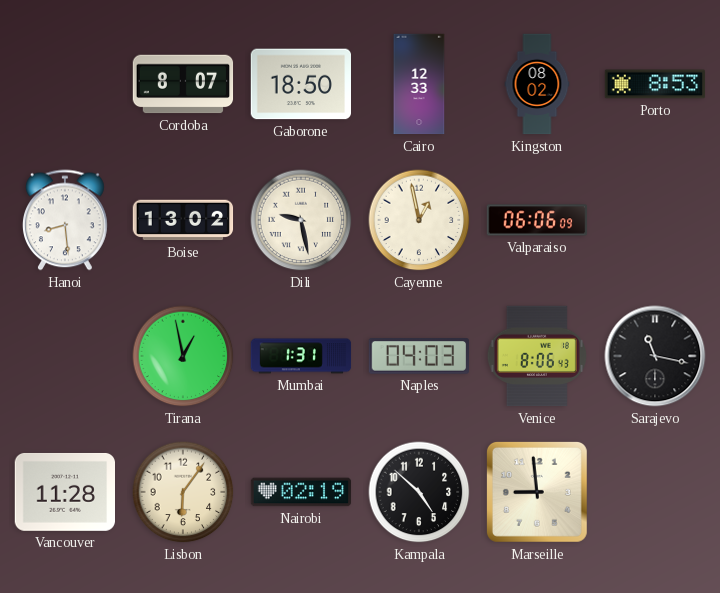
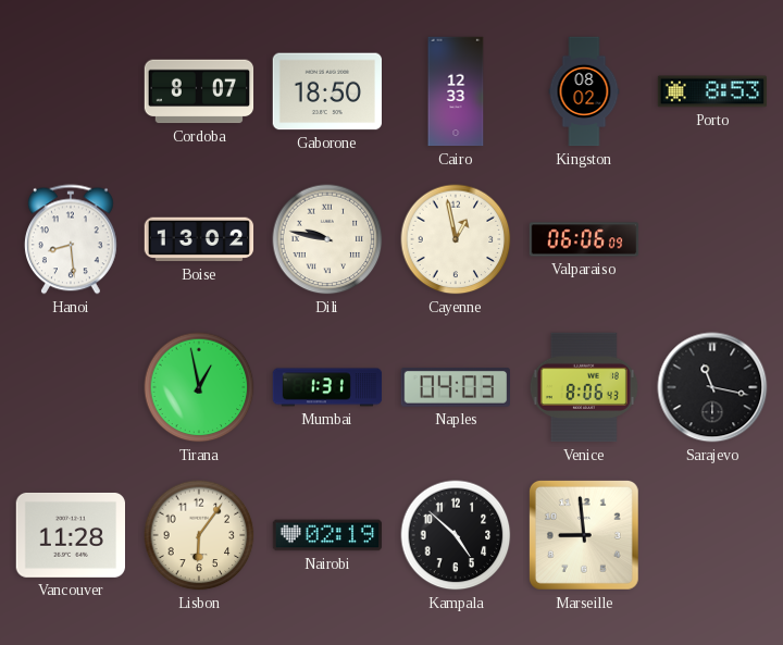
Dili: 9:28 -> 9:47
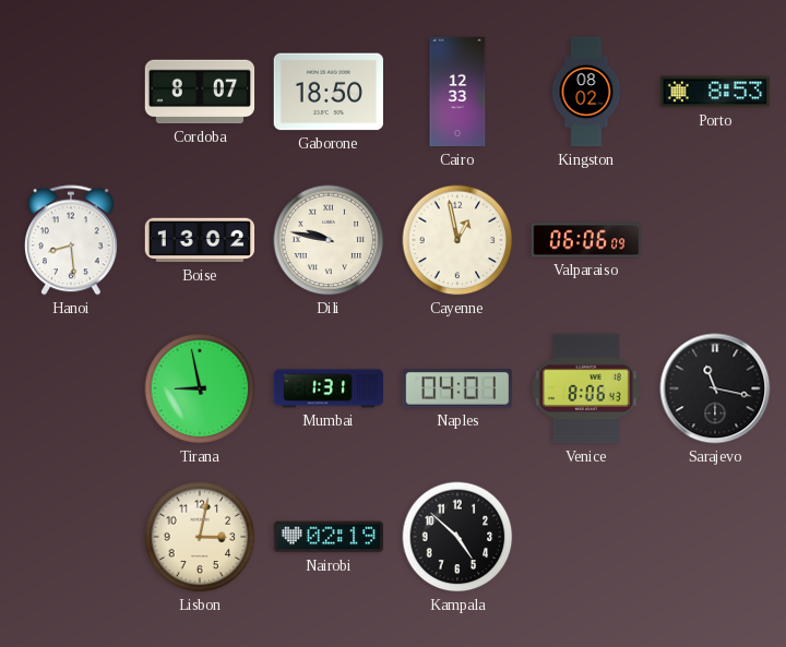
Tirana: 12:58 -> 8:58
Naples: 04:03 -> 04:01
Vancouver: 11:28 -> none
Lisbon: 6:06 -> 3:02
Marseille: 8:59 -> none
